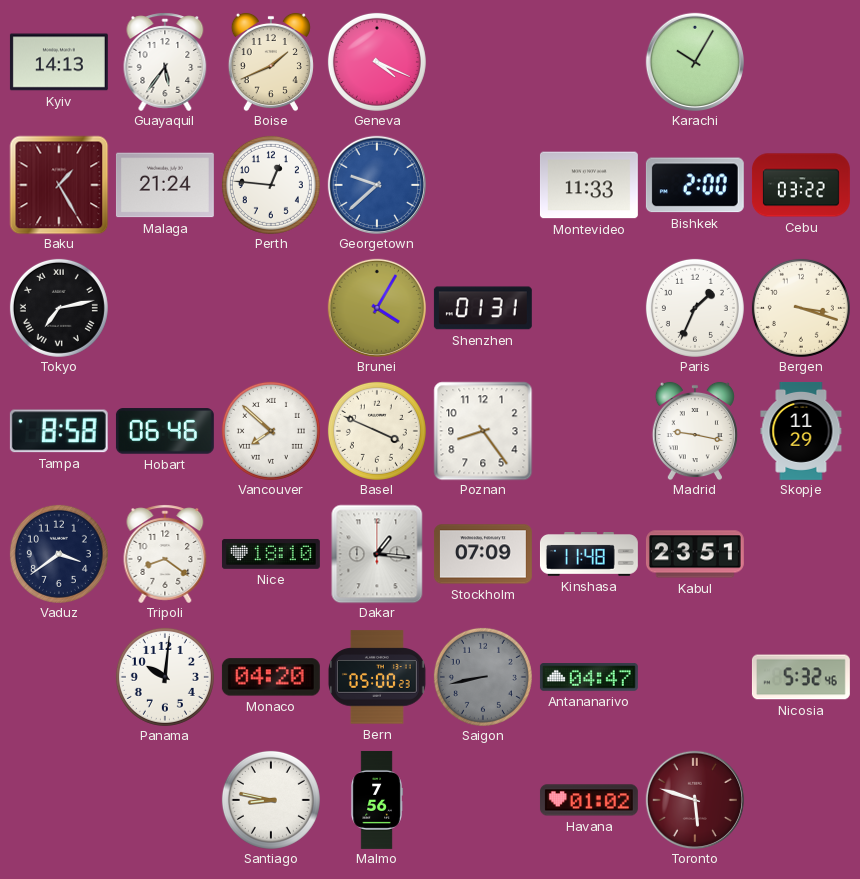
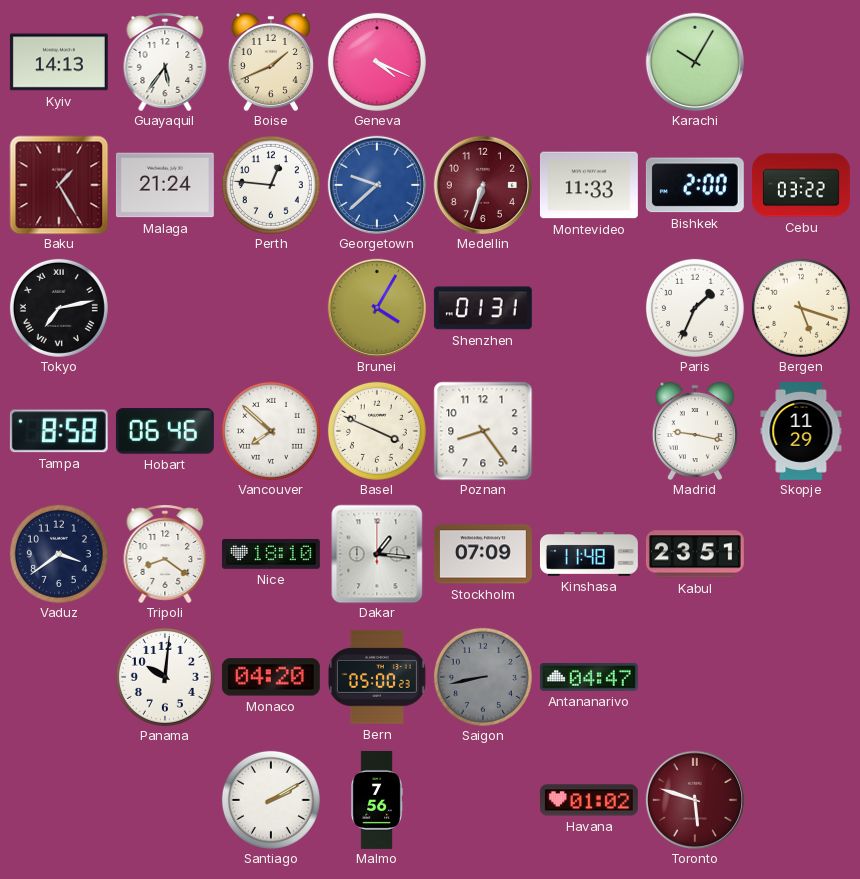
Medellin: none -> 6:33
Bergen: 3:18 -> 5:18
Nicosia: 5:32 -> none
Santiago: 8:47 -> 2:10
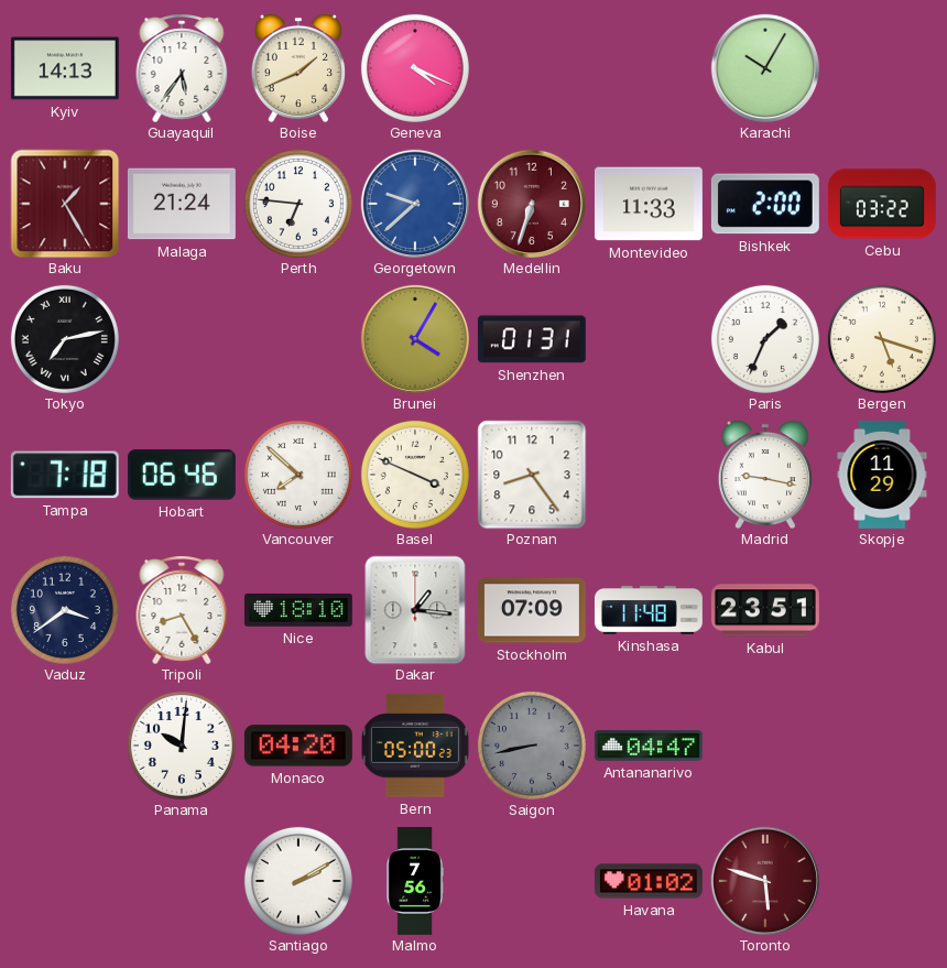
Perth: 12:46 -> 6:46
Tampa: 8:58 -> 7:18
Tripoli: 8:21 -> 8:25
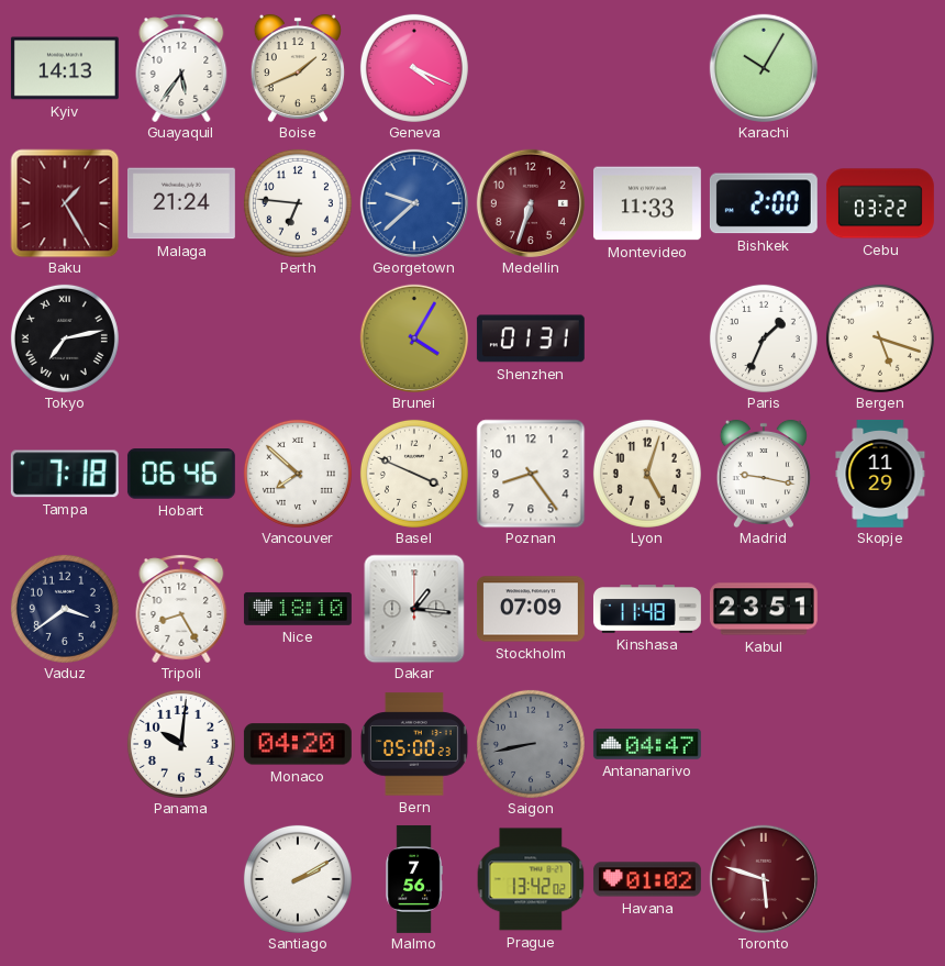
Lyon: none -> 5:03
Prague: none -> 13:42
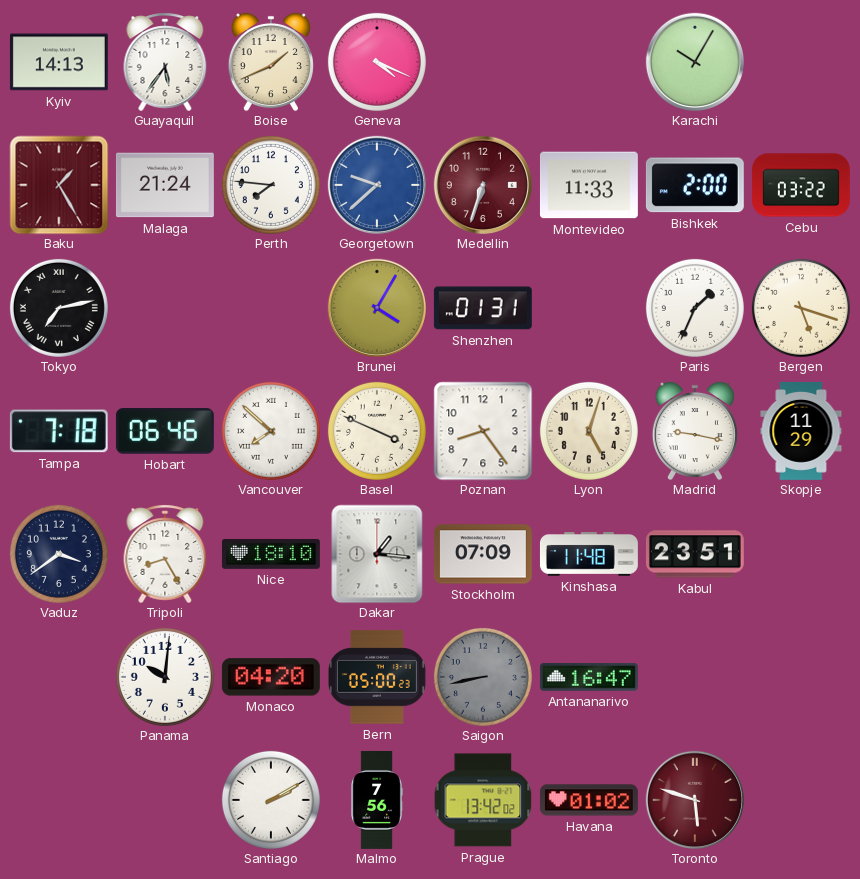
Perth: 6:46 -> 7:46
Antananarivo: 04:47 -> 16:47
